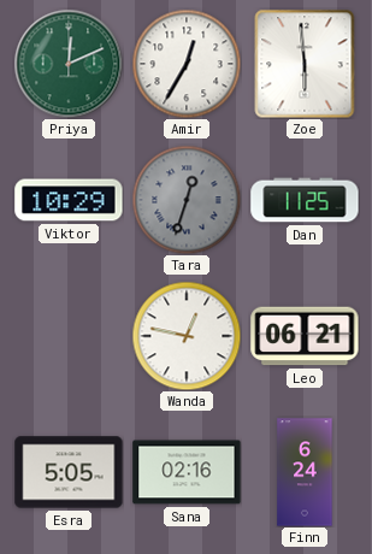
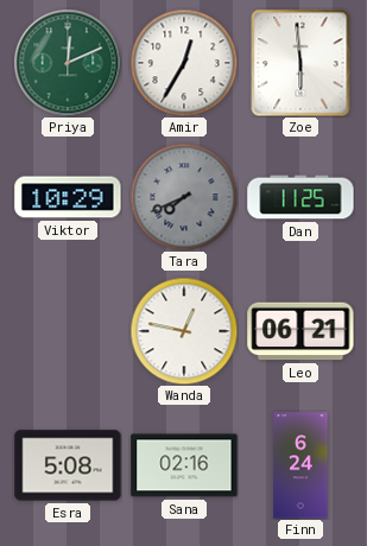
Tara: 12:33 -> 7:41
Esra: 5:05 -> 5:08
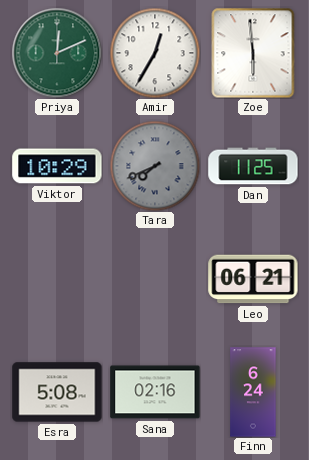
Wanda: 12:47 -> none
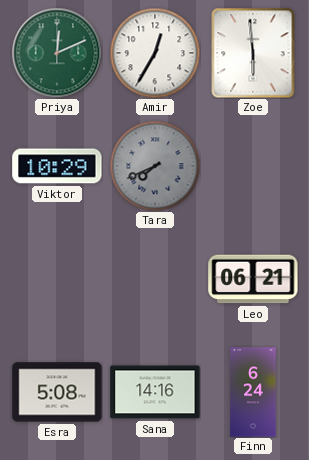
Dan: 11:25 -> none
Sana: 02:16 -> 14:16
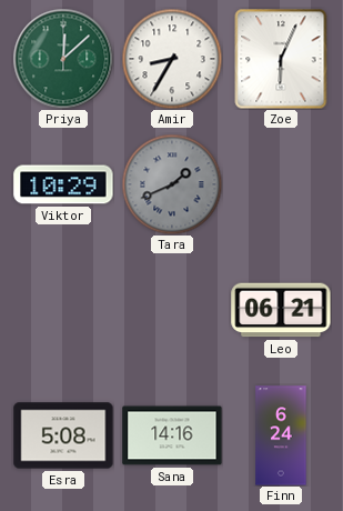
Priya: 12:11 -> 12:08
Amir: 12:35 -> 8:35
Zoe: 5:59 -> 6:04
Tara: 7:41 -> 1:41
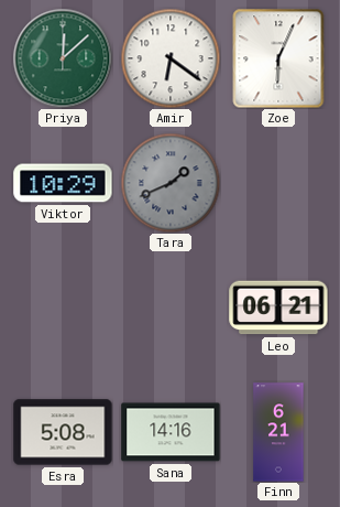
Amir: 8:35 -> 6:21
Finn: 6:24 -> 6:21
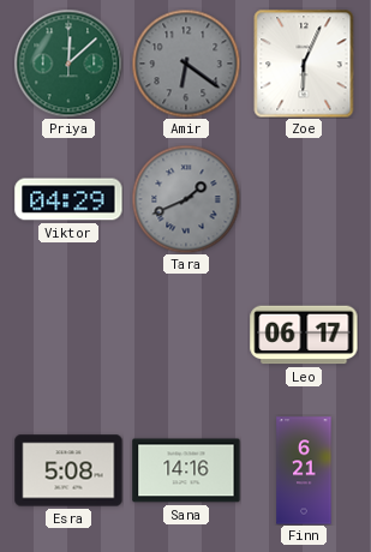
Amir dial: white -> grey
Viktor: 10:29 -> 04:29
Leo: 06:21 -> 06:17
